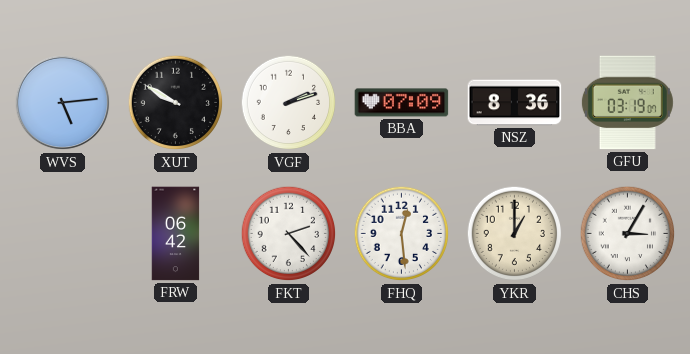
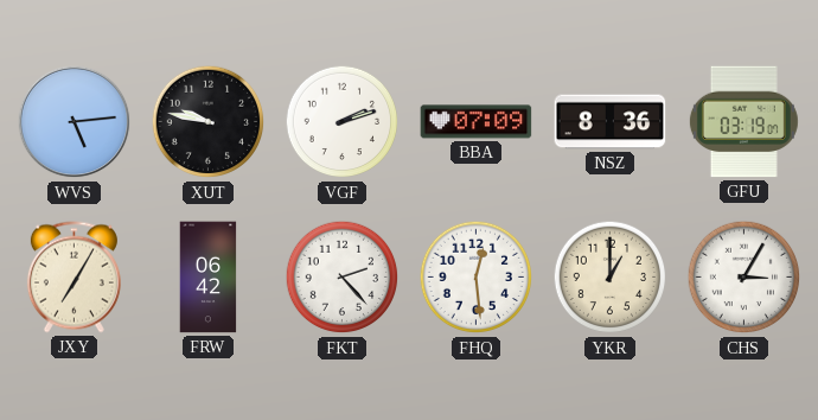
XUT: 9:50 -> 9:47
JXY: none -> 7:05
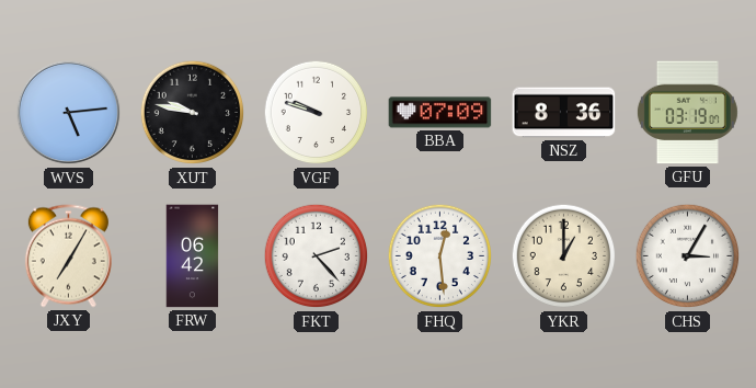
VGF: 2:12 -> 9:48
